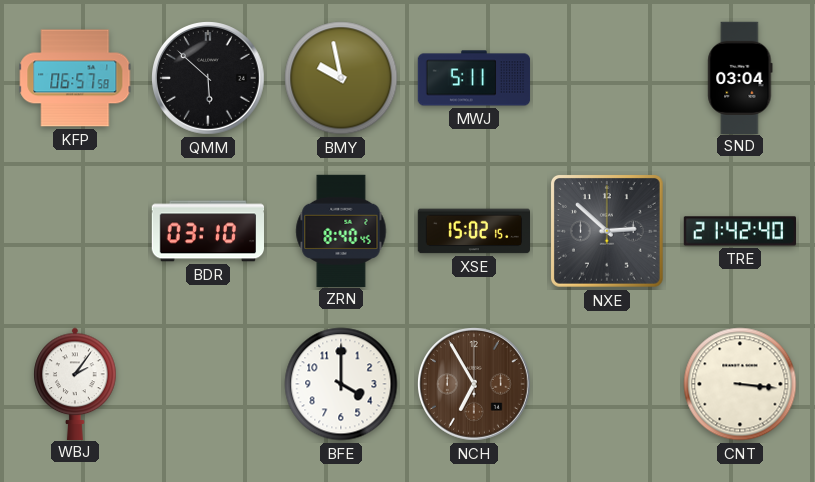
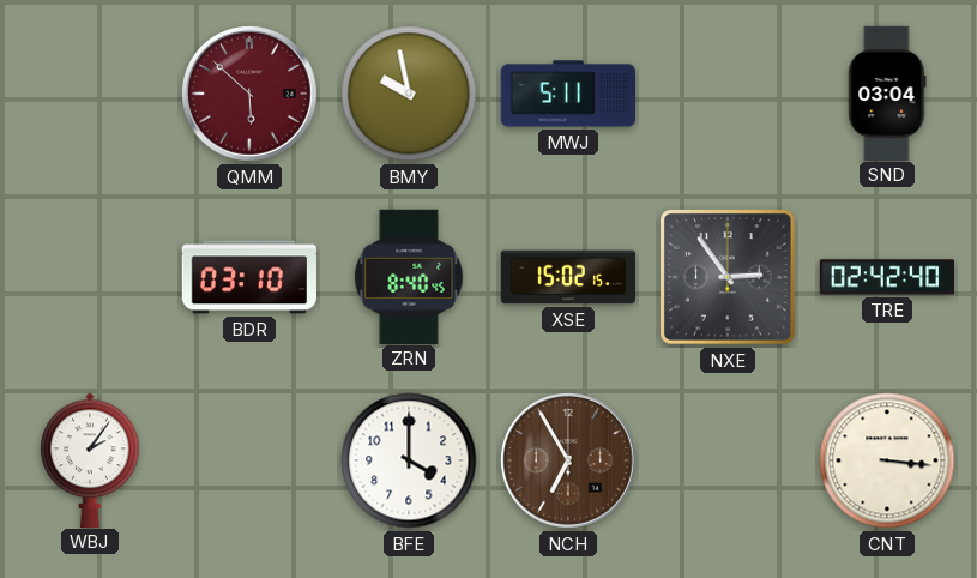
KFP: 06:57 -> none
QMM dial: black -> burgundy
NXE: 2:52 -> 2:54
TRE: 21:42 -> 02:42
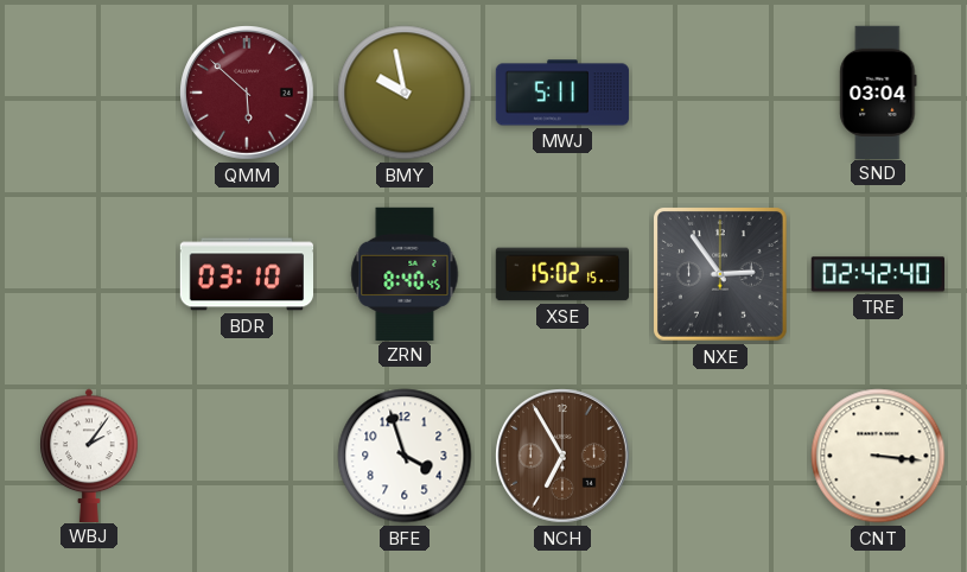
BFE: 4:00 -> 3:57
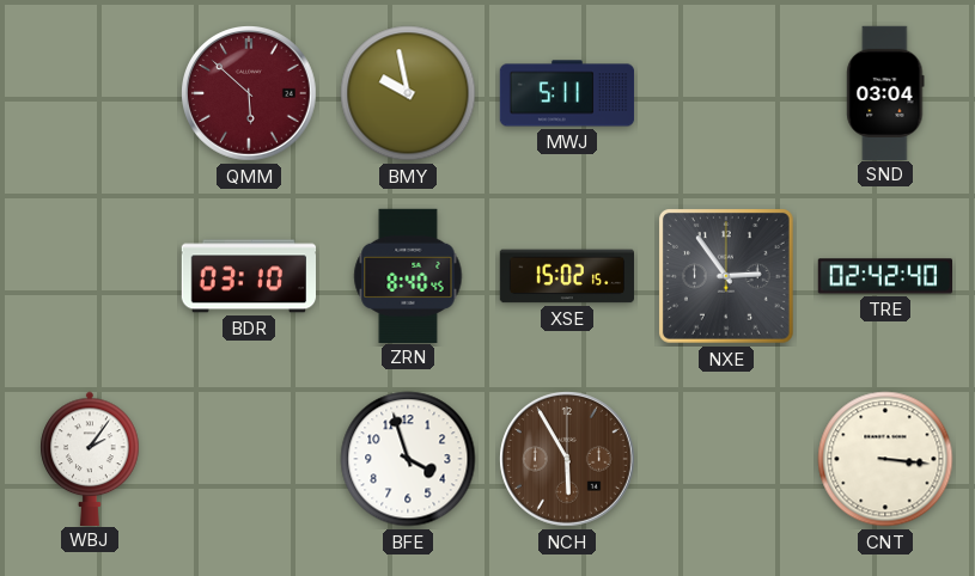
NCH: 6:55 -> 5:55
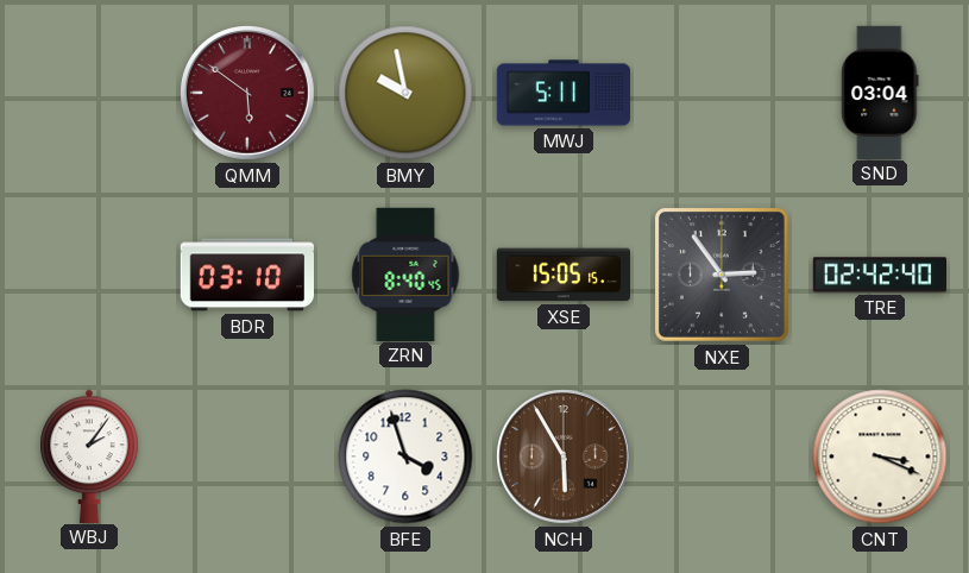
QMM: 5:52 -> 5:51
XSE: 15:02 -> 15:05
CNT: 3:16 -> 3:19
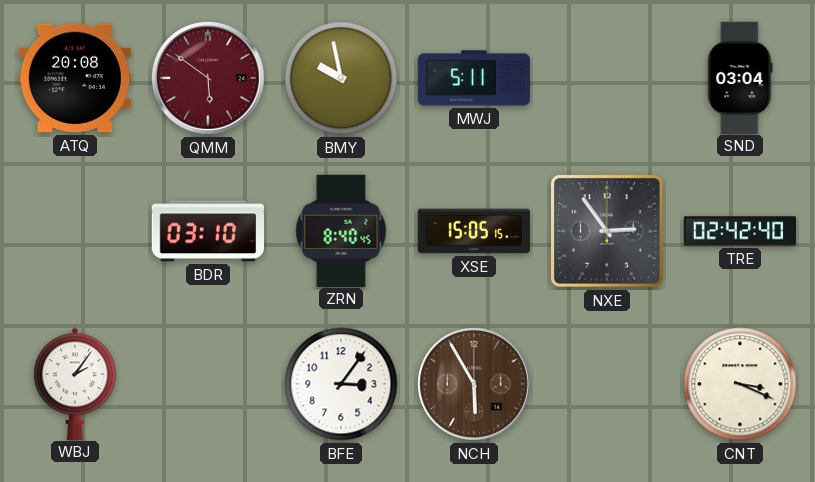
ATQ: none -> 20:08
BFE: 3:57 -> 3:06
